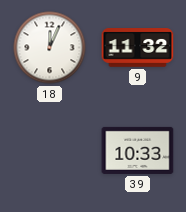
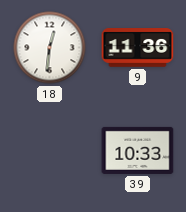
18: 12:04 -> 12:31
9: 11:32 -> 11:36
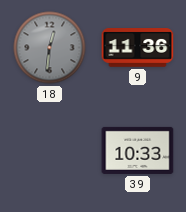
18 dial: white -> grey
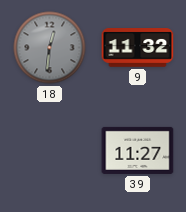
9: 11:36 -> 11:32
39: 10:33 -> 11:27
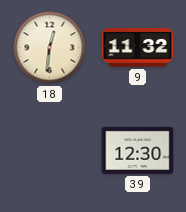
18 dial: grey -> cream
39: 11:27 -> 12:30
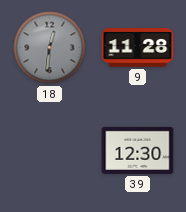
18 dial: cream -> grey
9: 11:32 -> 11:28
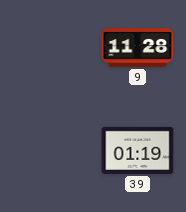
18: 12:31 -> none
39: 12:30 -> 01:19
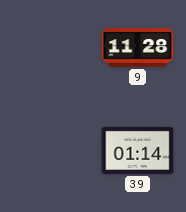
39: 01:19 -> 01:14
